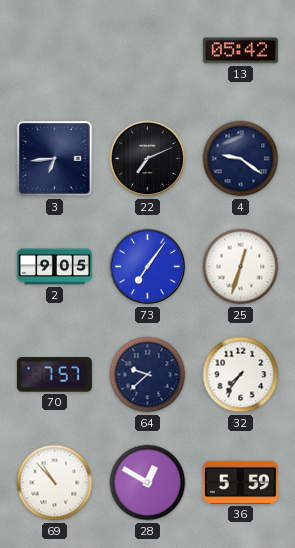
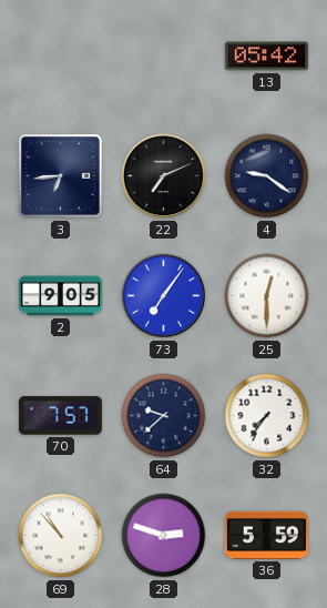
25: 12:33 -> 12:30
28: 12:50 -> 2:48
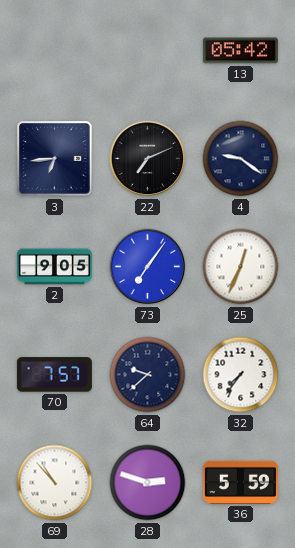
25: 12:30 -> 12:34
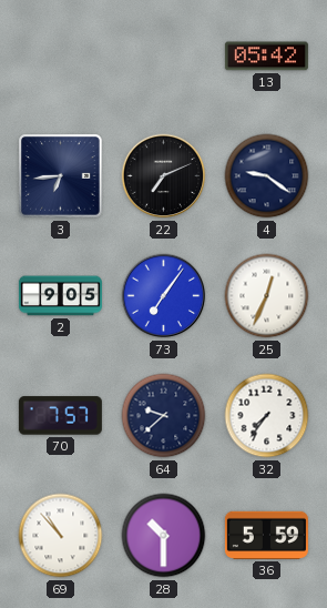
28: 2:48 -> 10:30
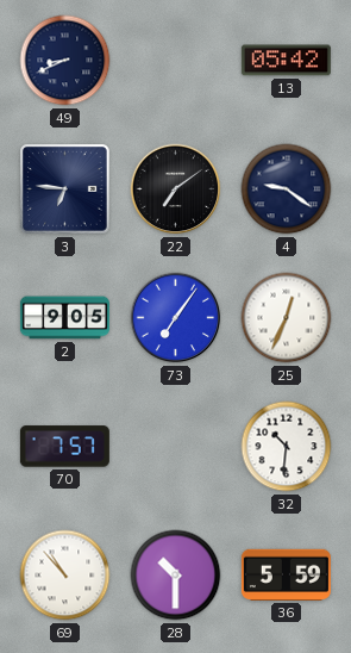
49: none -> 8:41
3: 6:44 -> 6:46
22: 7:11 -> 7:09
64: 9:38 -> none
32: 7:36 -> 10:31
